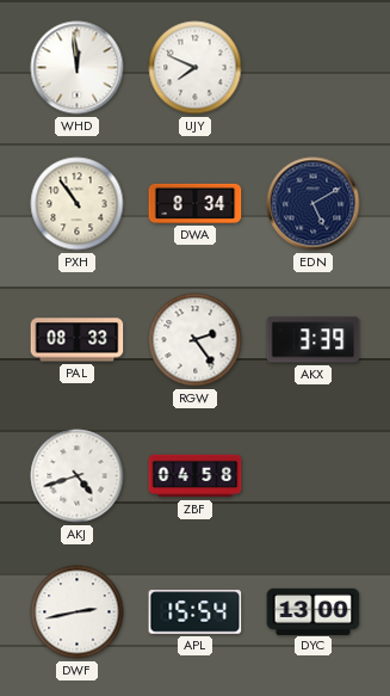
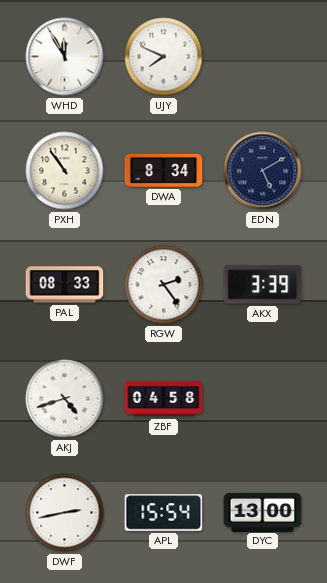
WHD: 11:59 -> 11:55
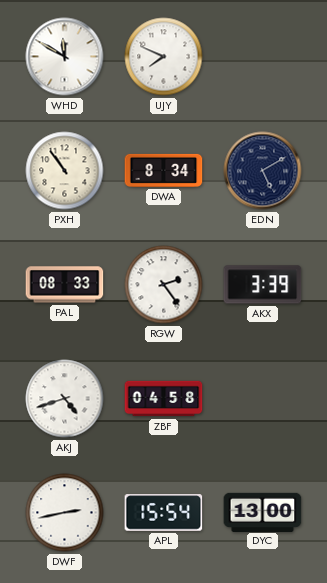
WHD: 11:55 -> 11:50
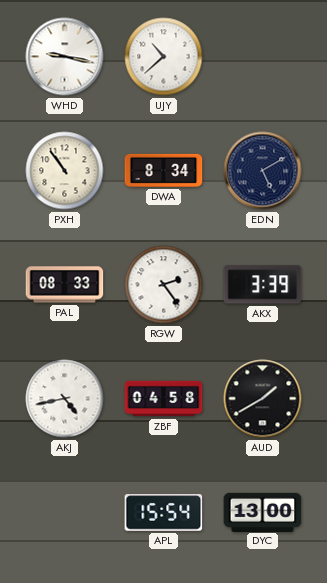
WHD: 11:50 -> 9:17
UJY: 7:49 -> 10:38
AKJ: 4:42 -> 4:43
AUD: none -> 1:40
DWF: 2:43 -> none
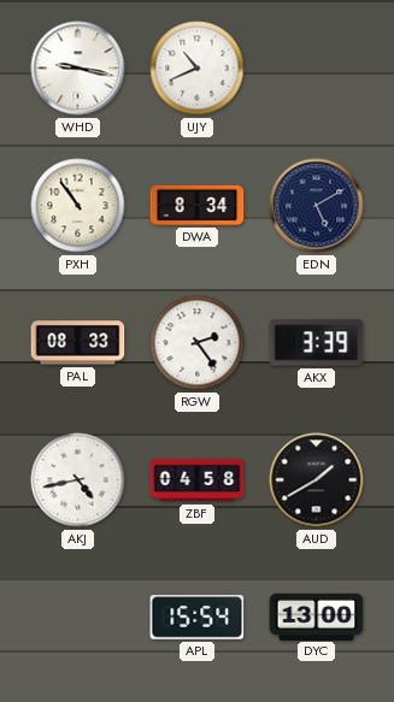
UJY: 10:38 -> 10:41
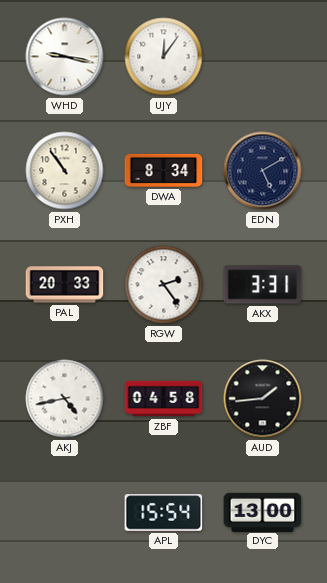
UJY: 10:41 -> 12:06
PAL: 08:33 -> 20:33
AKX: 3:39 -> 3:31
AUD: 1:40 -> 1:44
